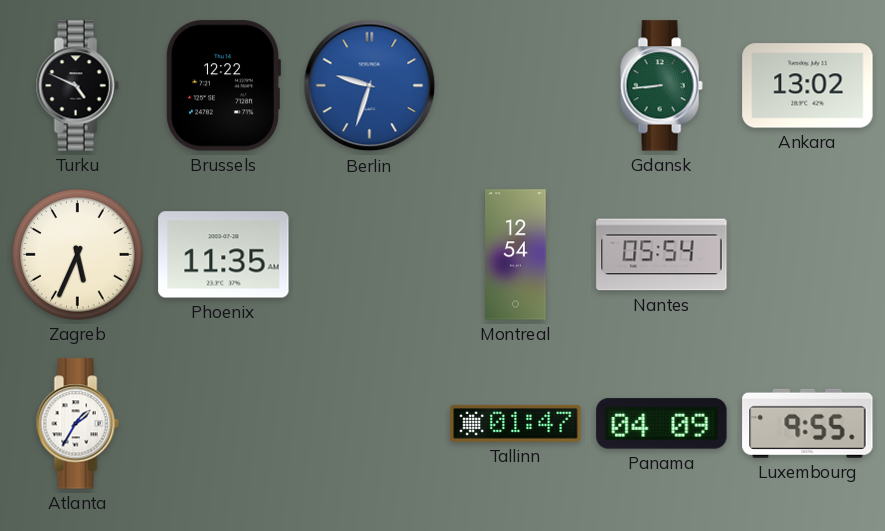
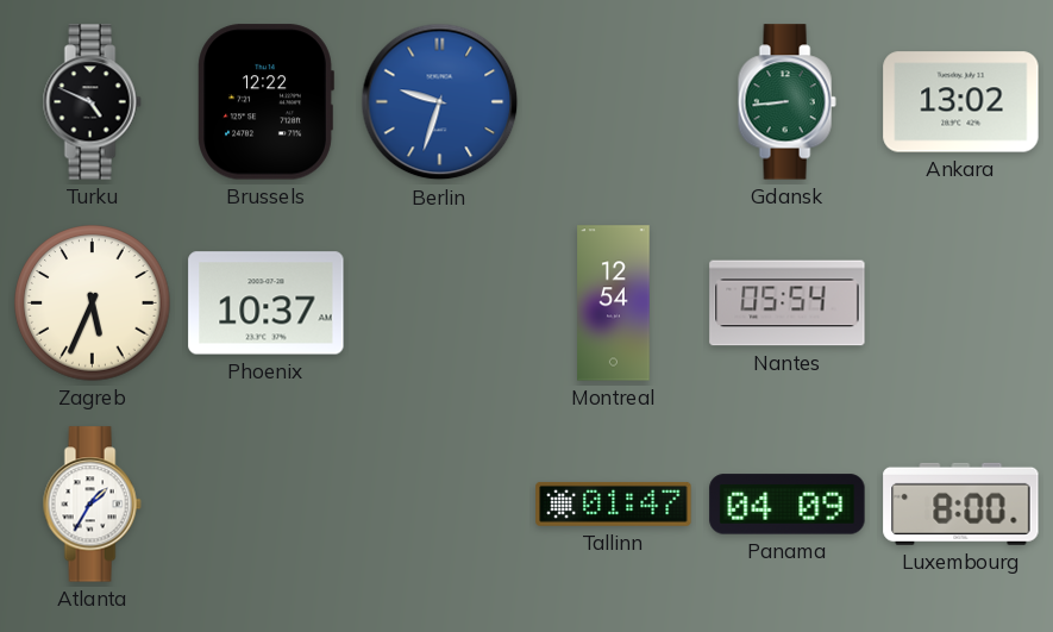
Phoenix: 11:35 -> 10:37
Luxembourg: 9:55 -> 8:00
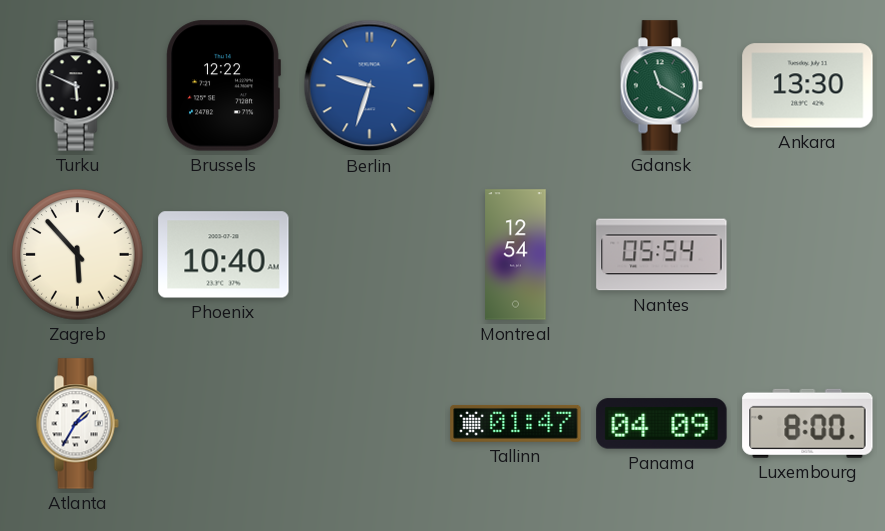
Turku: 4:49 -> 5:49
Gdansk: 8:44 -> 11:20
Ankara: 13:02 -> 13:30
Zagreb: 5:34 -> 5:53
Phoenix: 10:37 -> 10:40
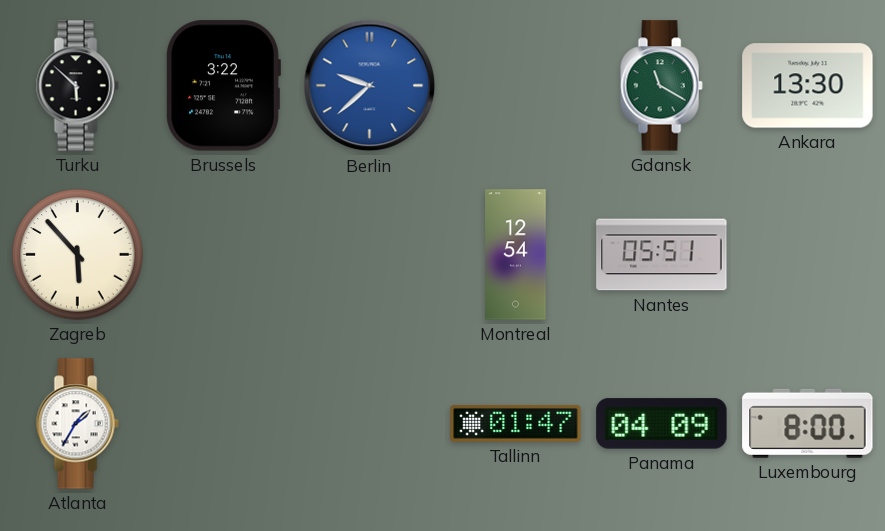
Turku: 5:49 -> 5:52
Brussels: 12:22 -> 3:22
Berlin: 9:33 -> 9:38
Phoenix: 10:40 -> none
Nantes: 05:54 -> 05:51
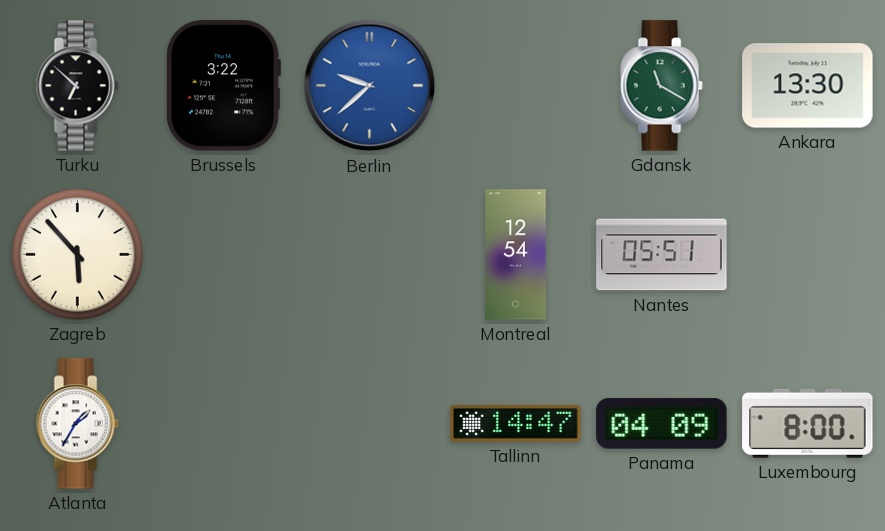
Turku: 5:52 -> 6:52
Tallinn: 01:47 -> 14:47
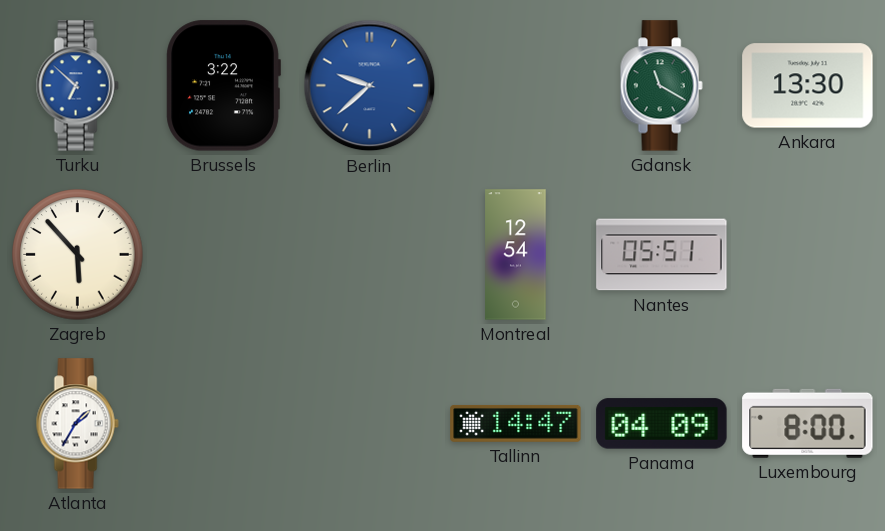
Turku dial: black -> blue
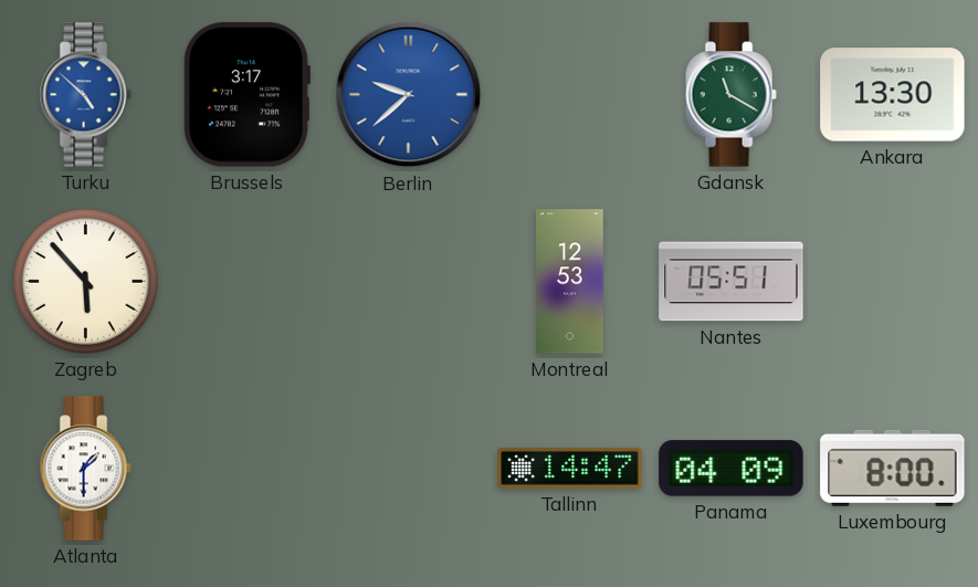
Turku: 6:52 -> 4:52
Brussels: 3:22 -> 3:17
Montreal: 12:54 -> 12:53
Atlanta: 1:35 -> 1:30
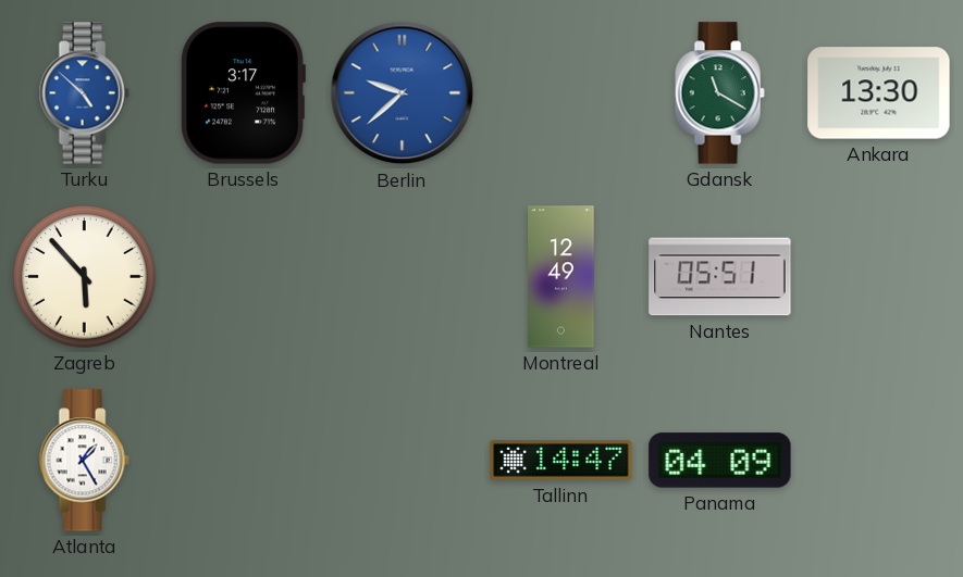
Montreal: 12:53 -> 12:49
Atlanta: 1:30 -> 1:25
Luxembourg: 8:00 -> none
